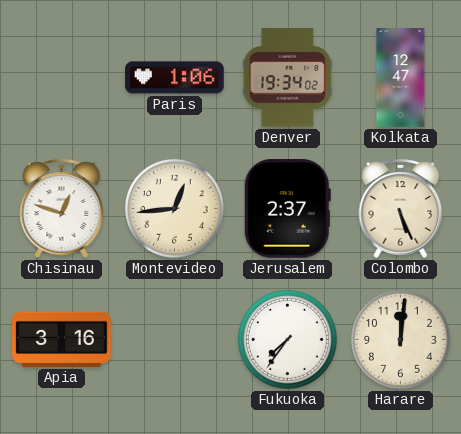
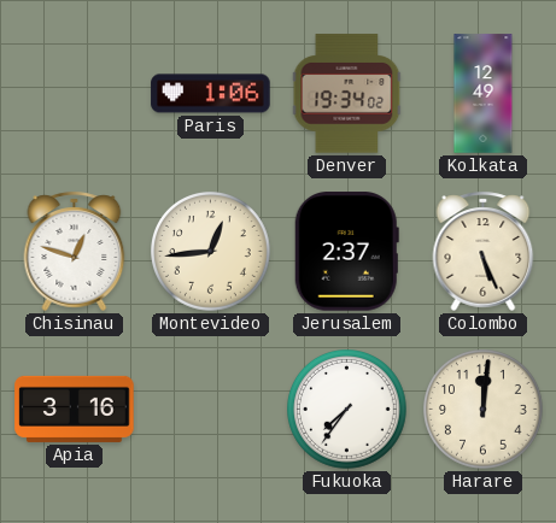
Kolkata: 12:47 -> 12:49
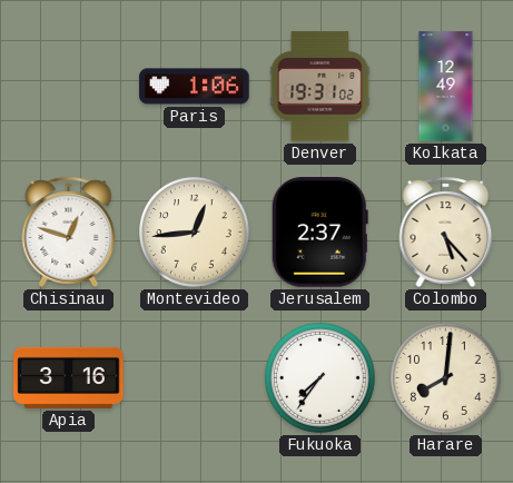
Denver: 19:34 -> 19:31
Colombo: 5:26 -> 5:23
Harare: 12:01 -> 8:01
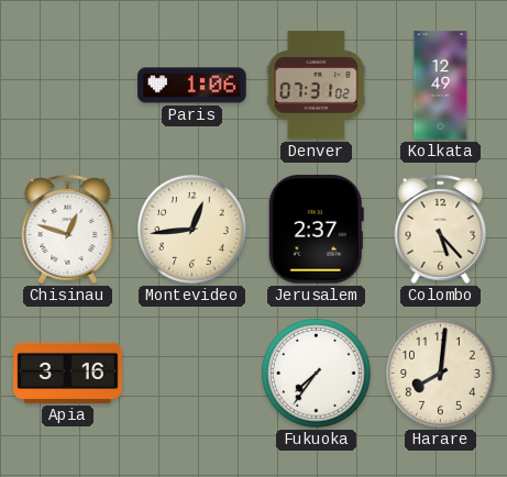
Denver: 19:31 -> 07:31
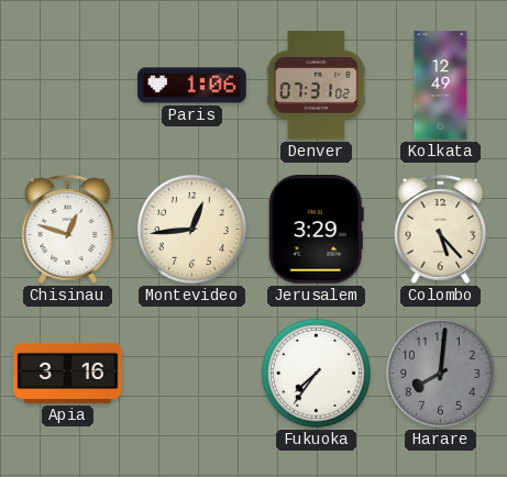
Jerusalem: 2:37 -> 3:29
Harare dial: cream -> grey
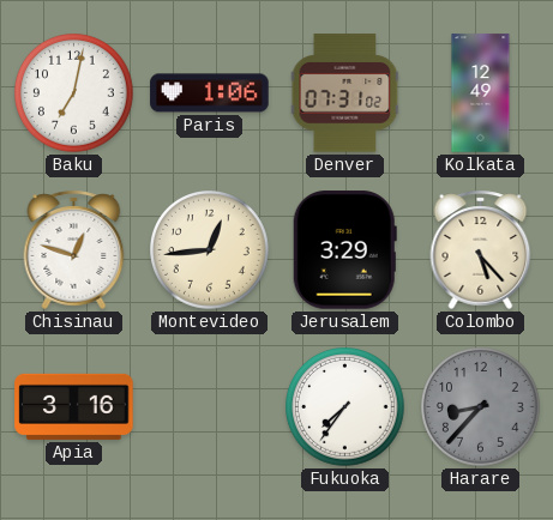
Baku: none -> 7:02
Harare: 8:01 -> 8:37
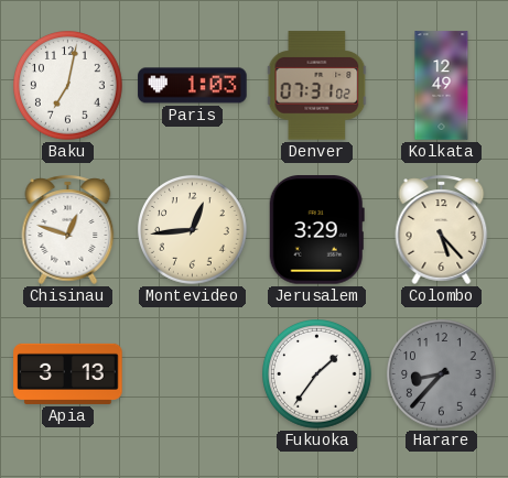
Paris: 1:06 -> 1:03
Apia: 3:16 -> 3:13
Fukuoka: 7:36 -> 1:36
